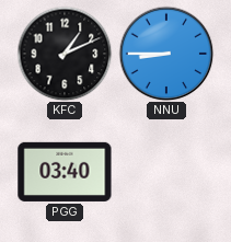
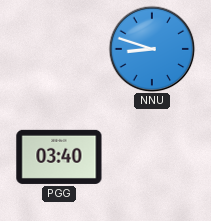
KFC: 1:11 -> none
NNU: 8:45 -> 8:48
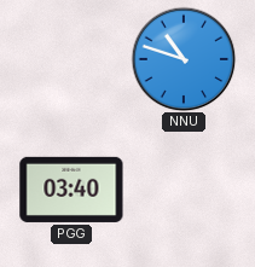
NNU: 8:48 -> 10:48
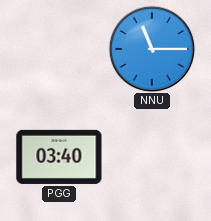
NNU: 10:48 -> 11:15
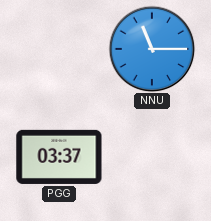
PGG: 03:40 -> 03:37
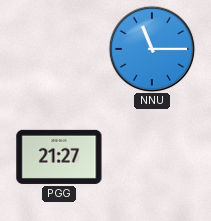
PGG: 03:37 -> 21:27
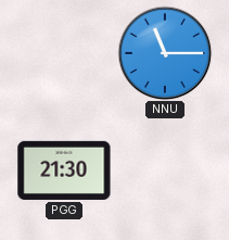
PGG: 21:27 -> 21:30
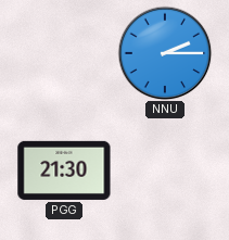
NNU: 11:15 -> 2:15
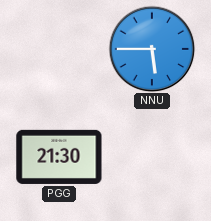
NNU: 2:15 -> 5:45
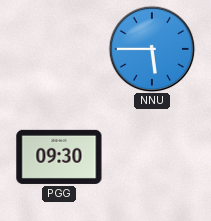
PGG: 21:30 -> 09:30
